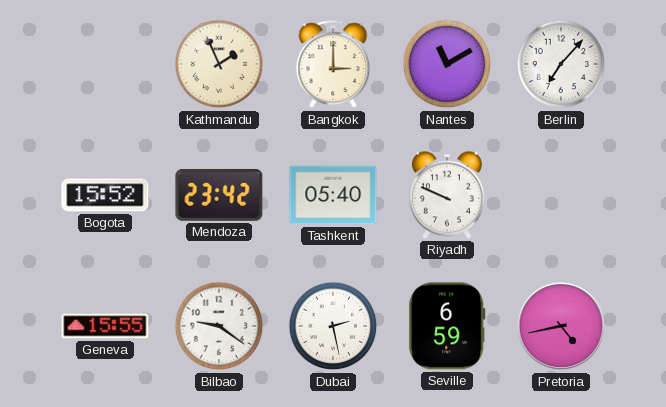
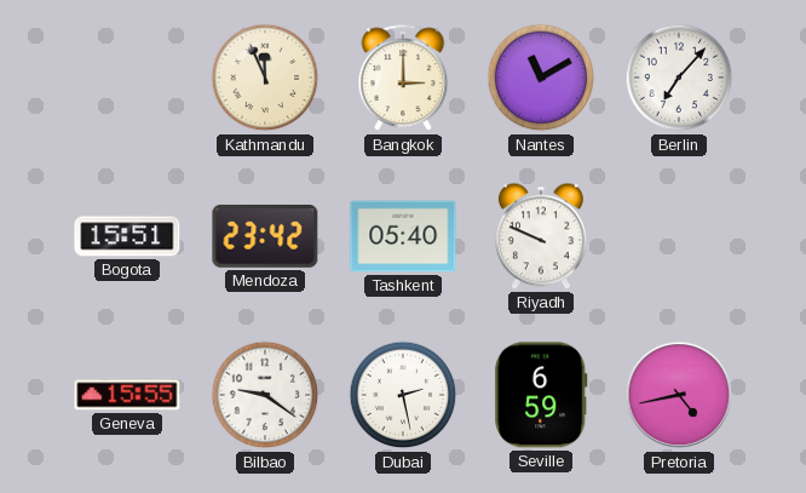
Kathmandu: 1:56 -> 11:56
Bogota: 15:52 -> 15:51
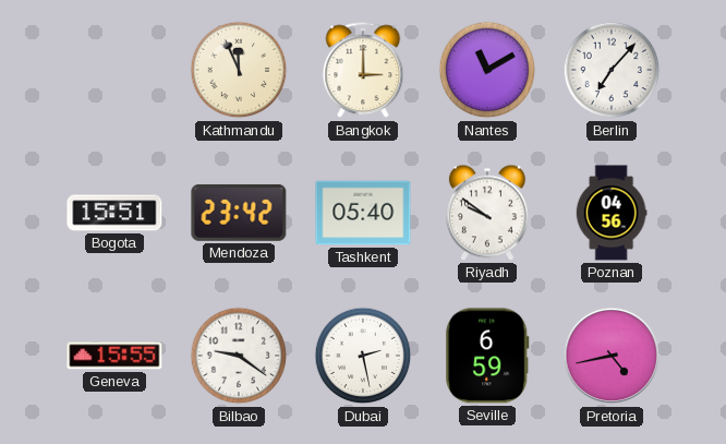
Riyadh: 9:49 -> 9:51
Poznan: none -> 04:56
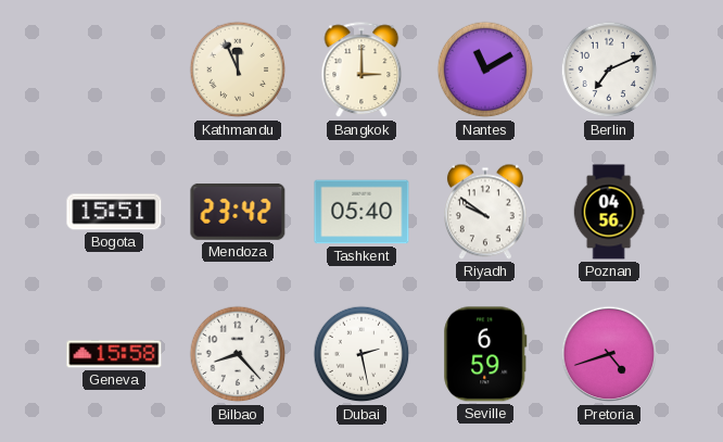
Berlin: 7:07 -> 7:11
Geneva: 15:55 -> 15:58
Bilbao: 9:21 -> 8:23
Pretoria: 4:43 -> 4:42
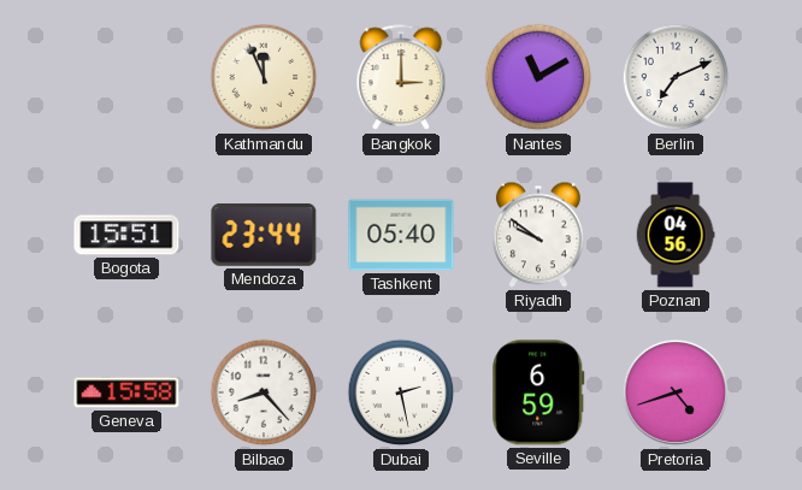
Mendoza: 23:42 -> 23:44
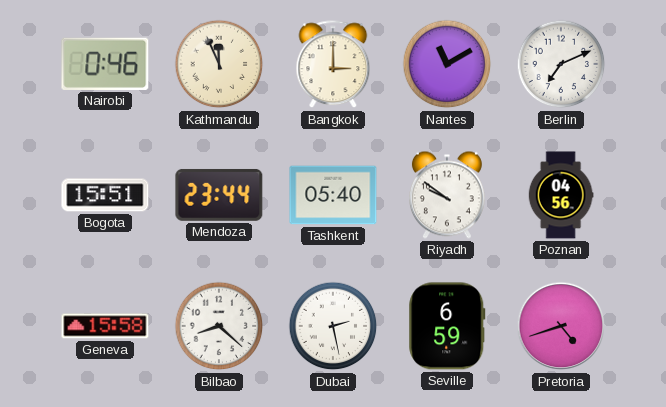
Nairobi: none -> 0:46
Bilbao: 8:23 -> 8:22
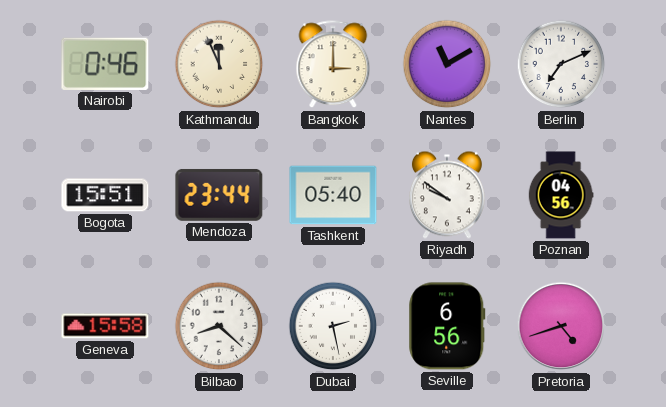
Seville: 6:59 -> 6:56
